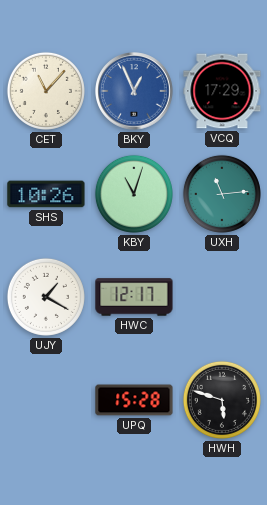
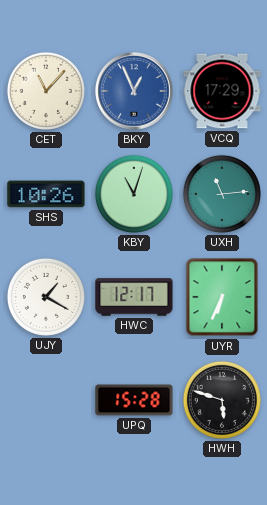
UYR: none -> 6:34
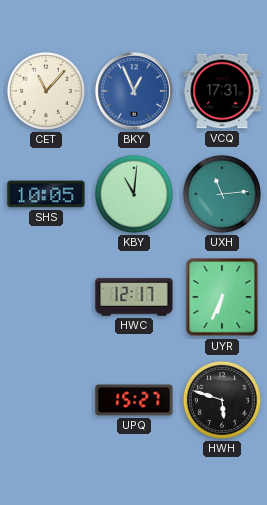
VCQ: 17:29 -> 17:31
SHS: 10:26 -> 10:05
KBY: 11:03 -> 11:01
UJY: 1:20 -> none
UPQ: 15:28 -> 15:27
